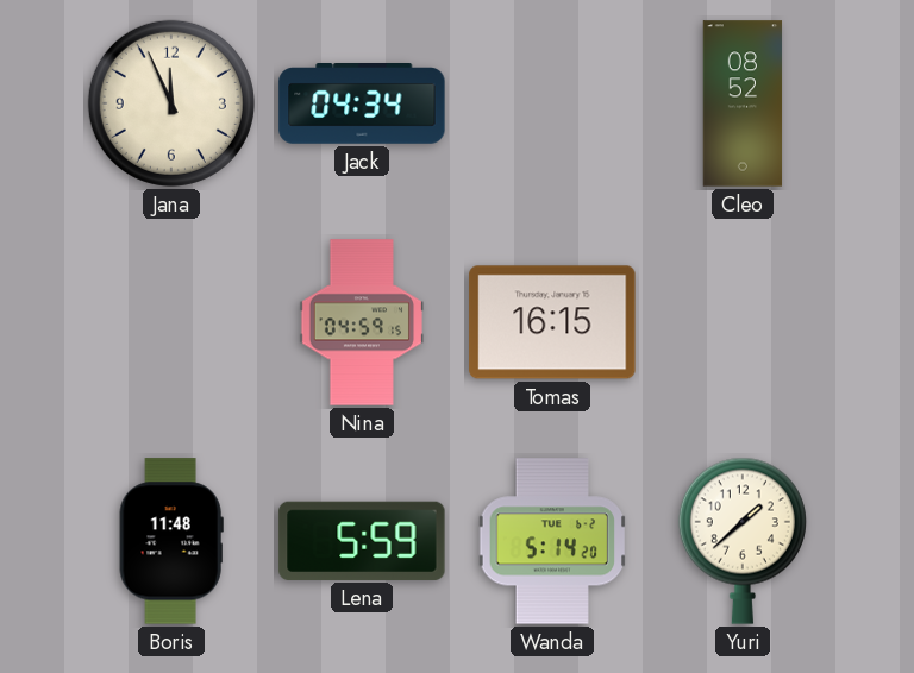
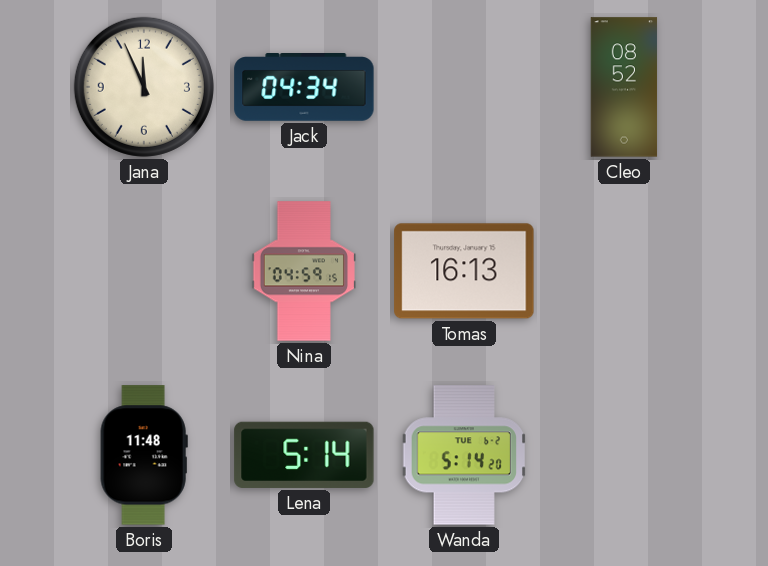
Tomas: 16:15 -> 16:13
Lena: 5:59 -> 5:14
Yuri: 1:38 -> none
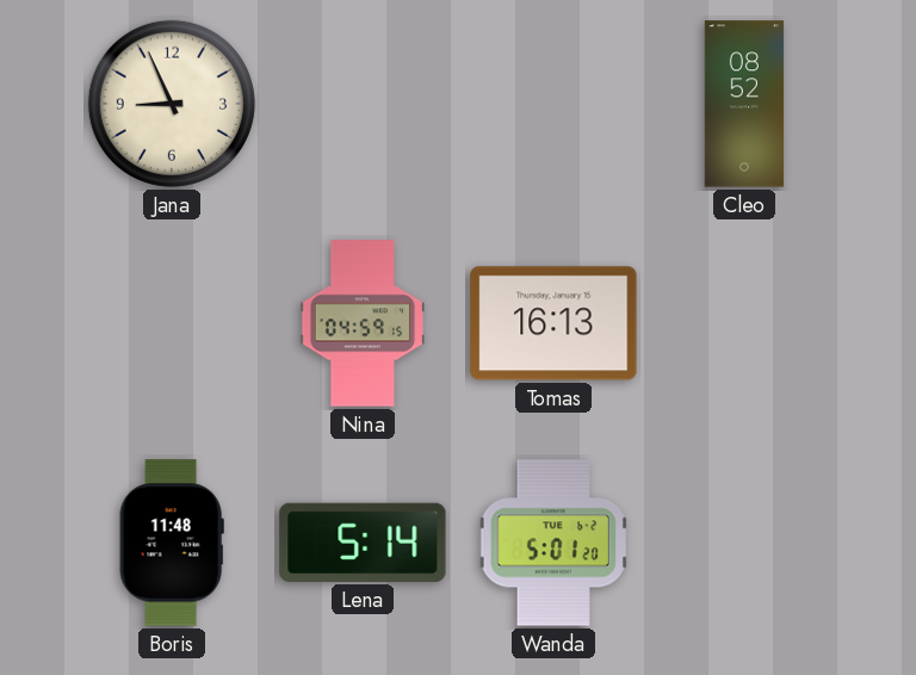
Jana: 11:56 -> 8:56
Jack: 04:34 -> none
Wanda: 5:14 -> 5:01
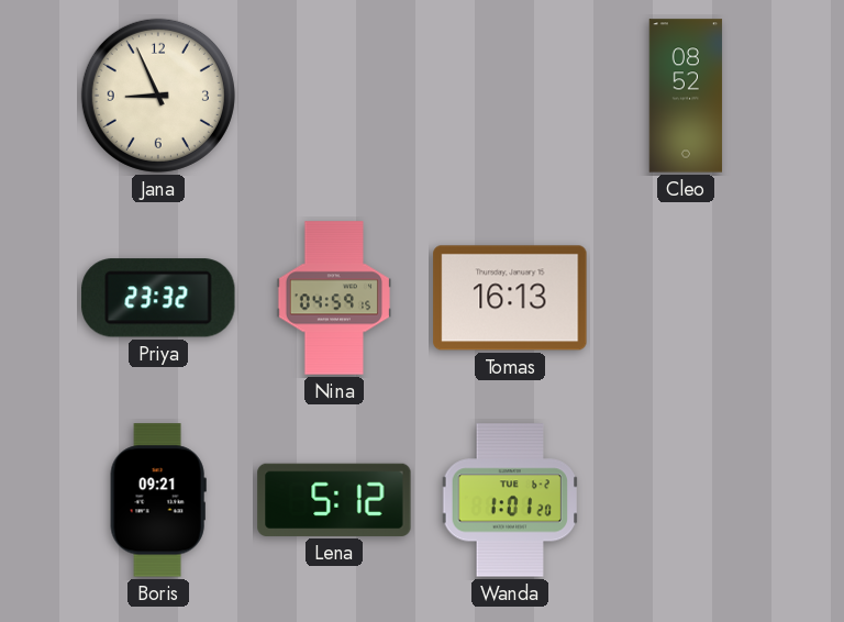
Priya: none -> 23:32
Boris: 11:48 -> 09:21
Lena: 5:14 -> 5:12
Wanda: 5:01 -> 1:01
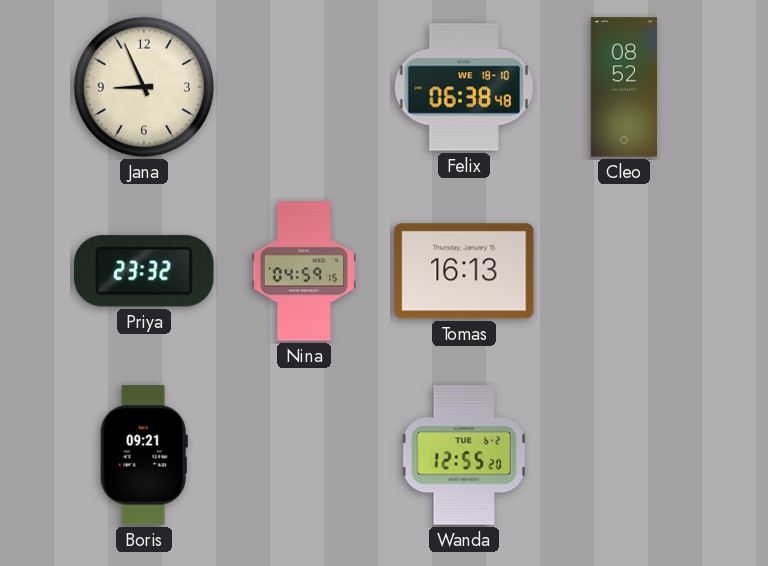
Felix: none -> 06:38
Lena: 5:12 -> none
Wanda: 1:01 -> 12:55
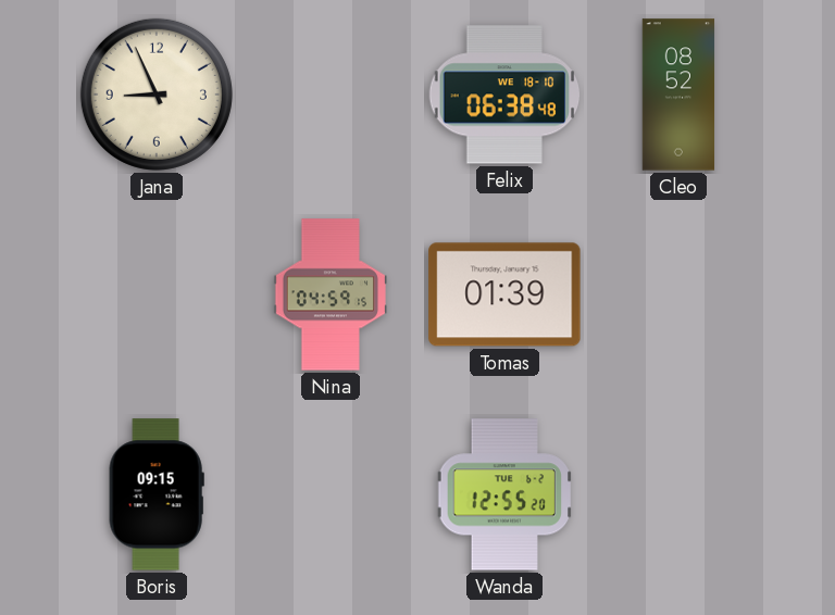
Priya: 23:32 -> none
Tomas: 16:13 -> 01:39
Boris: 09:21 -> 09:15
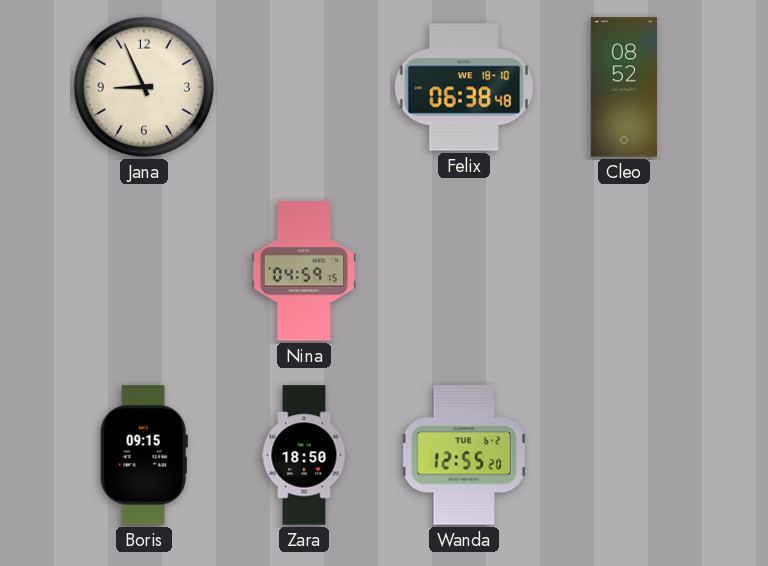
Tomas: 01:39 -> none
Zara: none -> 18:50
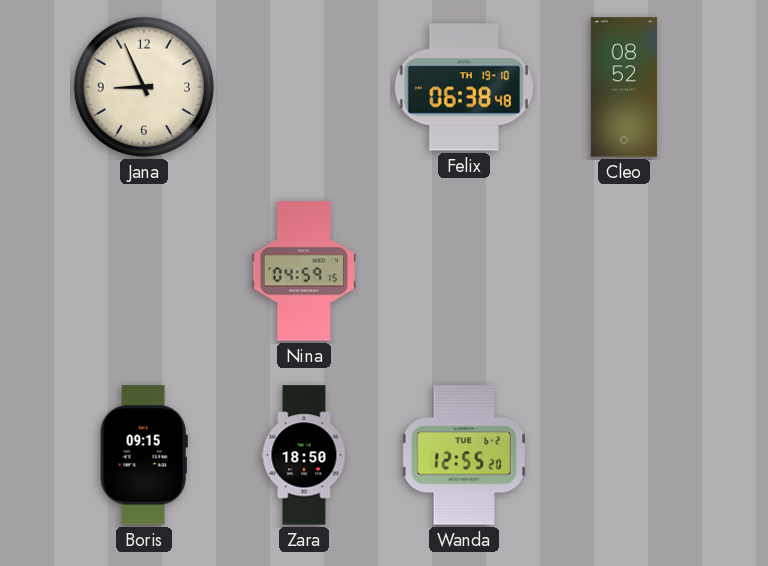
Felix date: WE 18-10 -> TH 19-10
